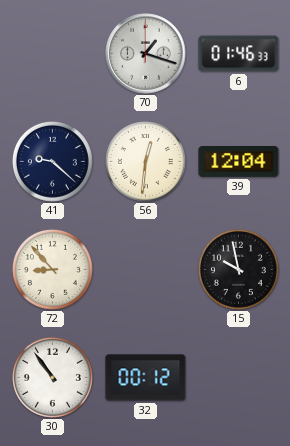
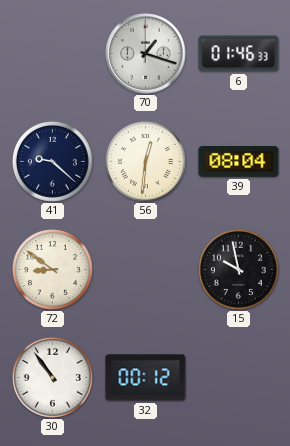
39: 12:04 -> 08:04
72: 8:53 -> 8:51
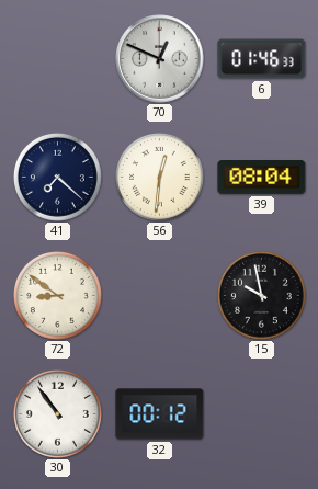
70: 1:18 -> 12:49
41: 9:22 -> 7:22
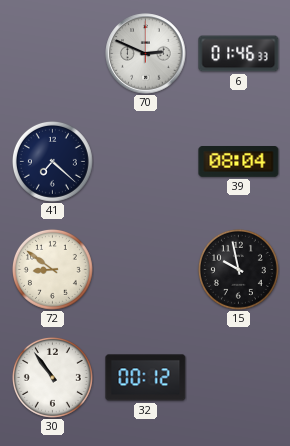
70: 12:49 -> 2:49
56: 12:31 -> none
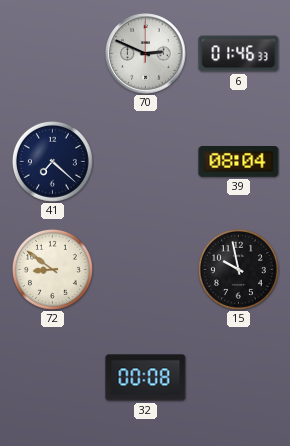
30: 10:54 -> none
32: 00:12 -> 00:08
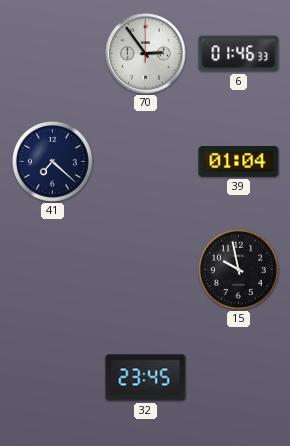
70: 2:49 -> 2:54
39: 08:04 -> 01:04
72: 8:51 -> none
32: 00:08 -> 23:45
